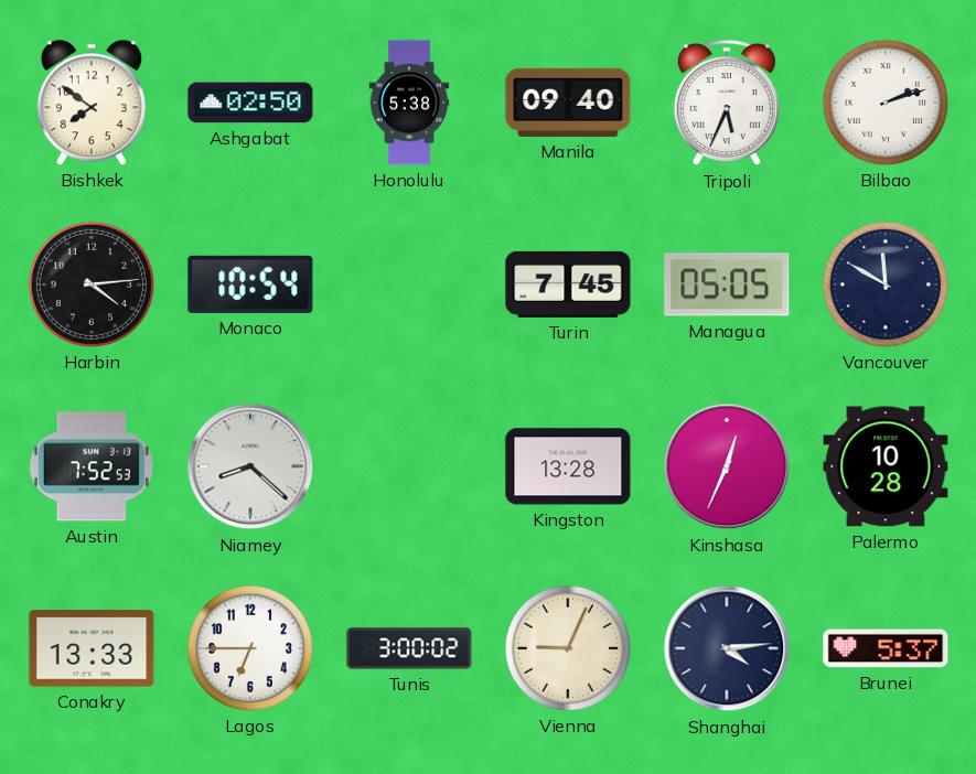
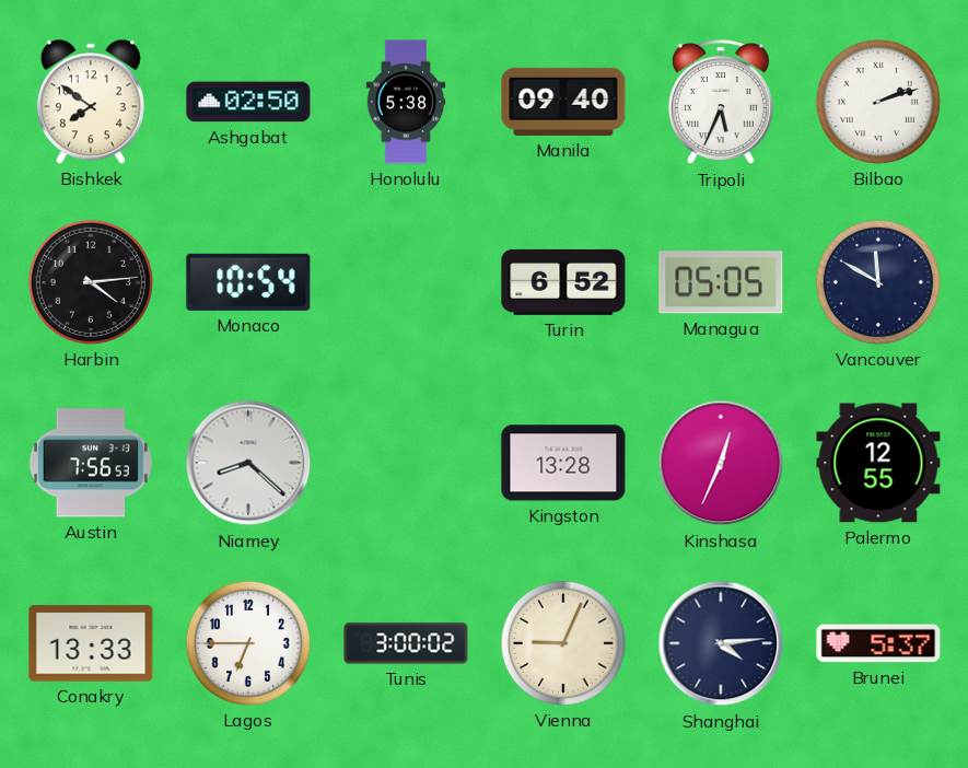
Turin: 7:45 -> 6:52
Austin: 7:52 -> 7:56
Palermo: 10:28 -> 12:55
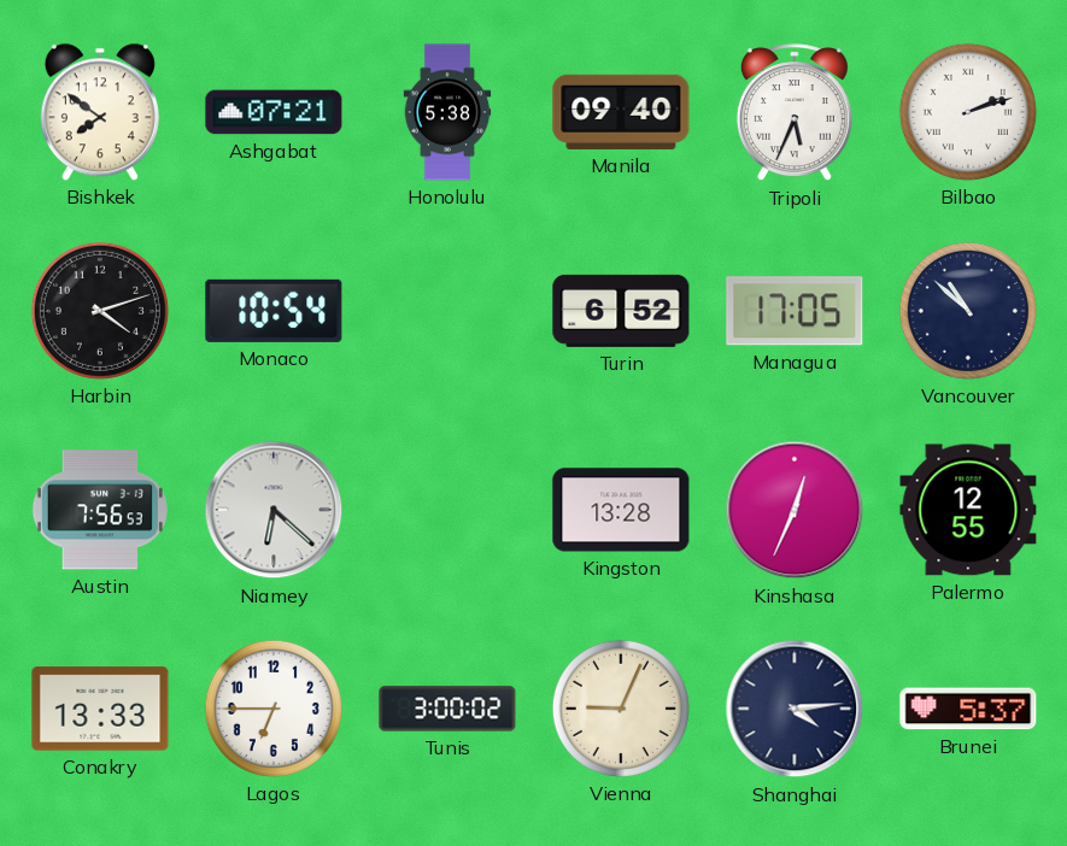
Ashgabat: 02:50 -> 07:21
Harbin: 4:14 -> 4:12
Managua: 05:05 -> 17:05
Vancouver: 11:50 -> 10:52
Niamey: 8:22 -> 6:22
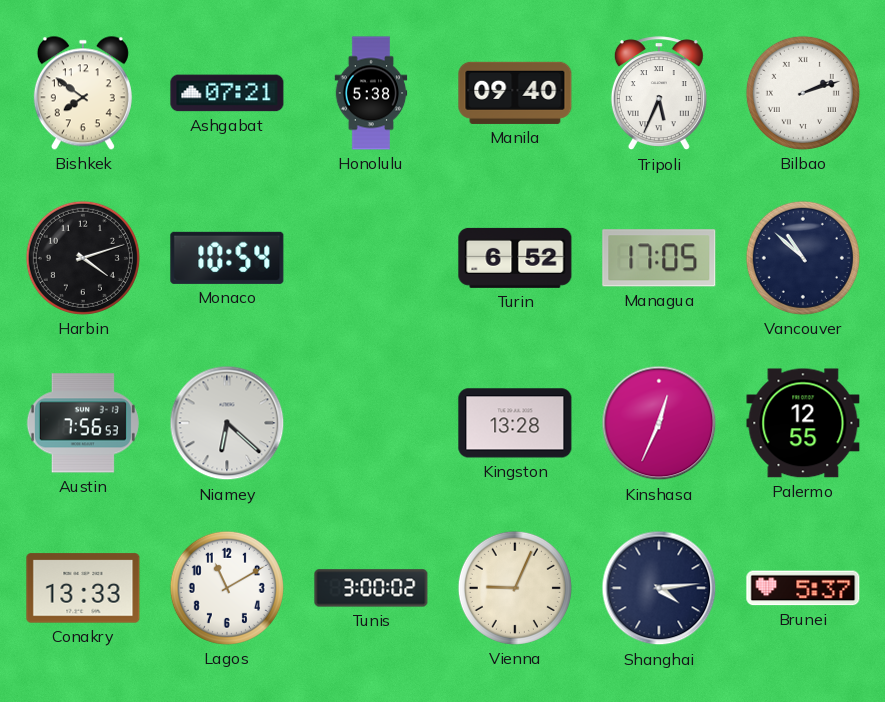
Lagos: 6:45 -> 11:10
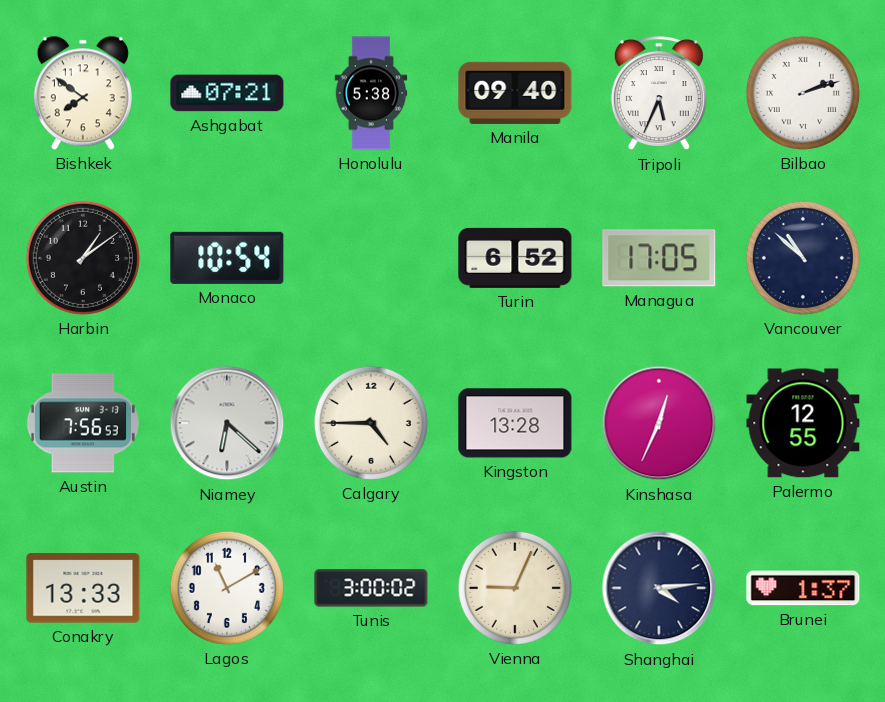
Harbin: 4:12 -> 1:09
Calgary: none -> 4:45
Brunei: 5:37 -> 1:37
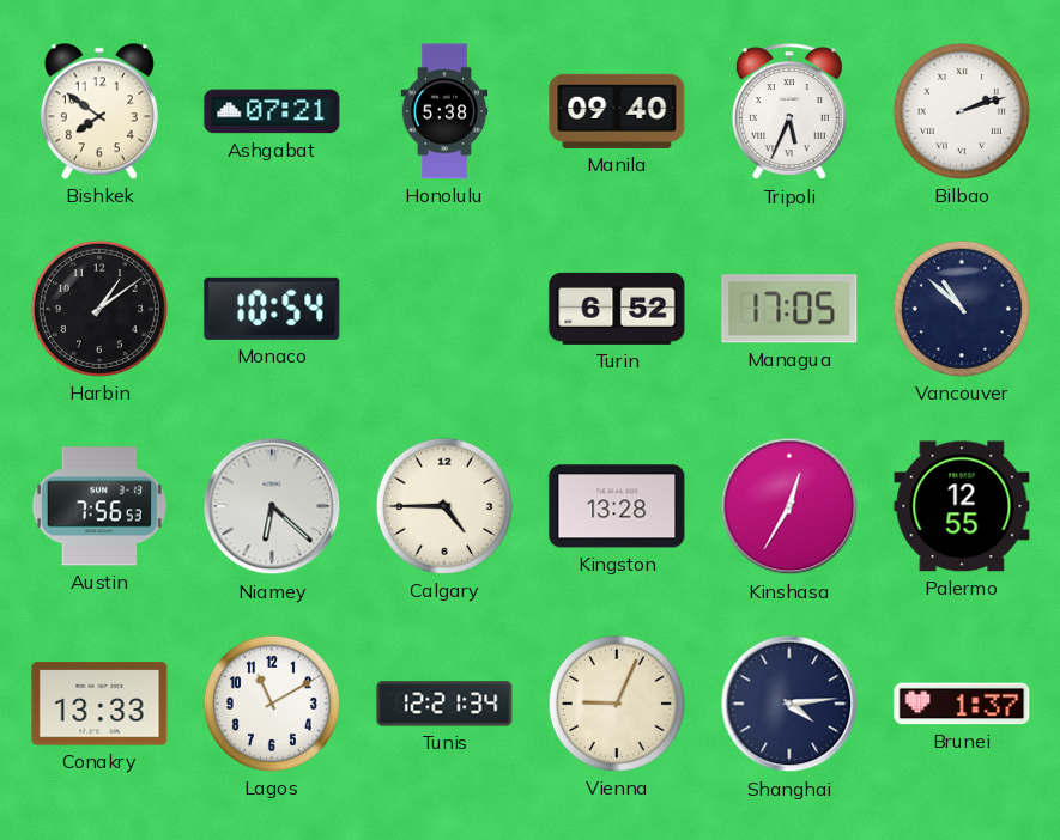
Kinshasa: 12:34 -> 12:35
Tunis: 3:00 -> 12:21
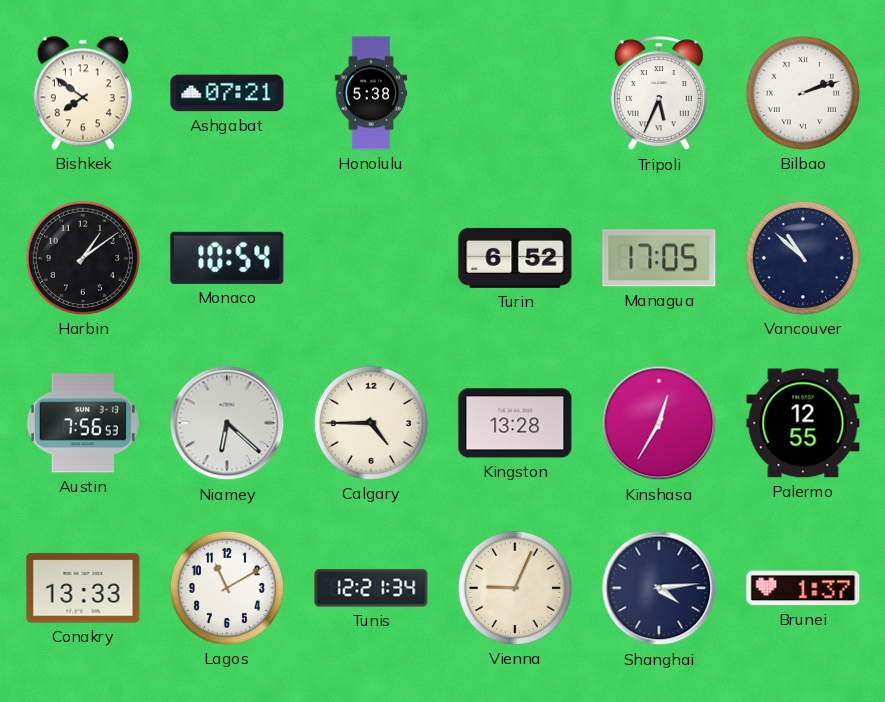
Manila: 09:40 -> none
